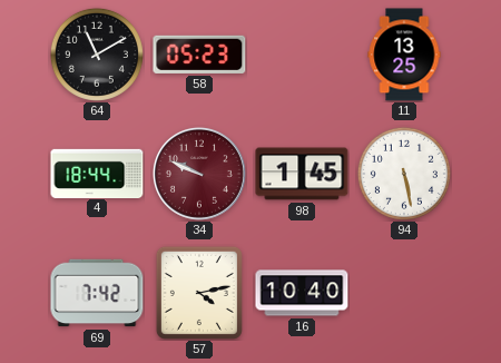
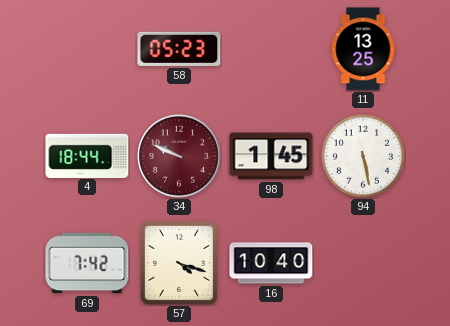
64: 11:10 -> none
57: 4:13 -> 4:18
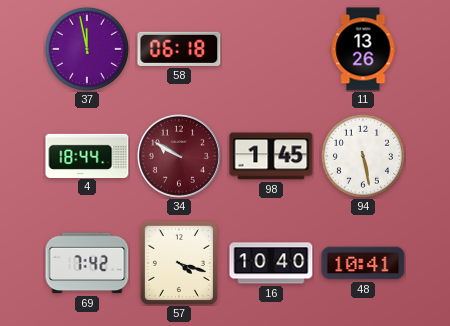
37: none -> 11:58
58: 05:23 -> 06:18
11: 13:25 -> 13:26
34: 9:49 -> 9:50
48: none -> 10:41
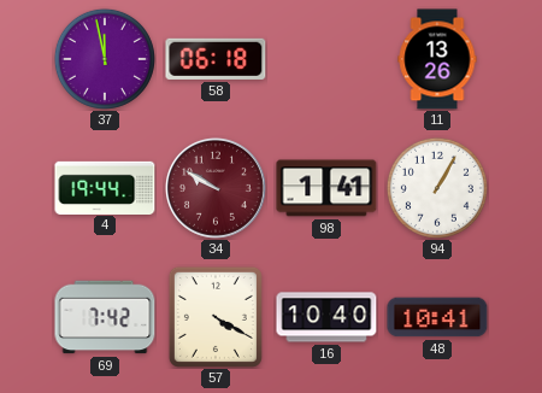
4: 18:44 -> 19:44
98: 1:45 -> 1:41
94: 5:28 -> 1:05
57: 4:18 -> 4:20
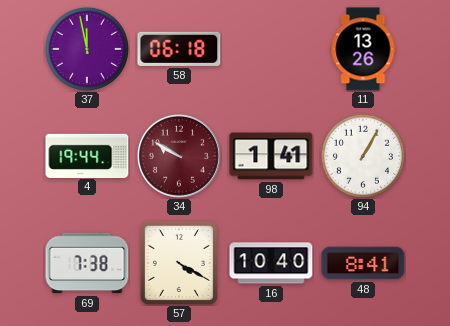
69: 7:42 -> 7:38
48: 10:41 -> 8:41
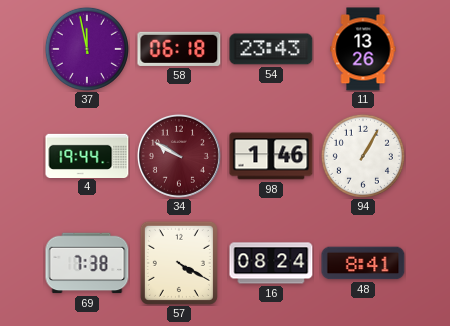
54: none -> 23:43
98: 1:41 -> 1:46
16: 10:40 -> 08:24
